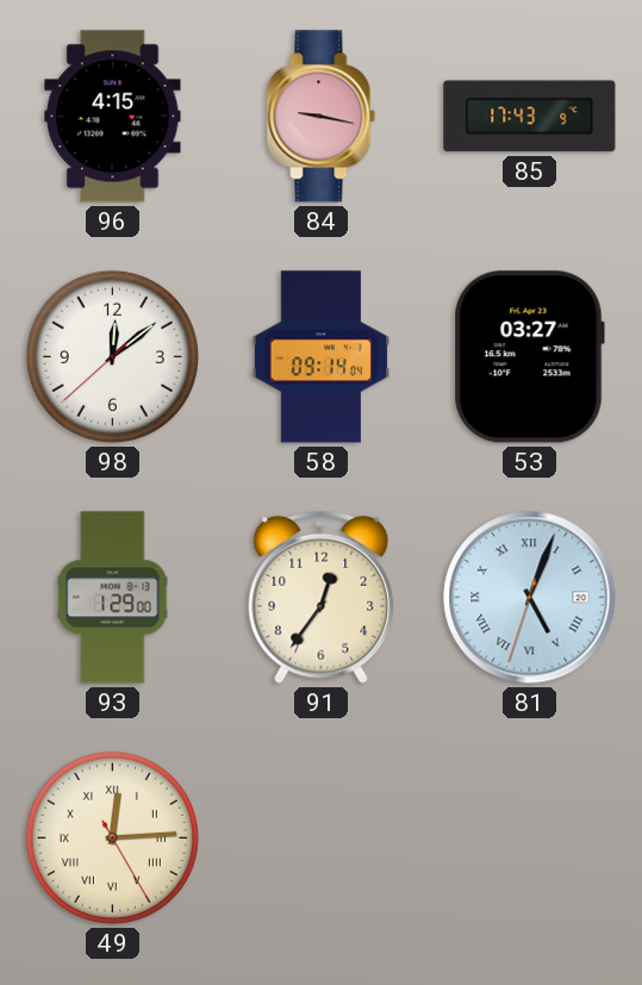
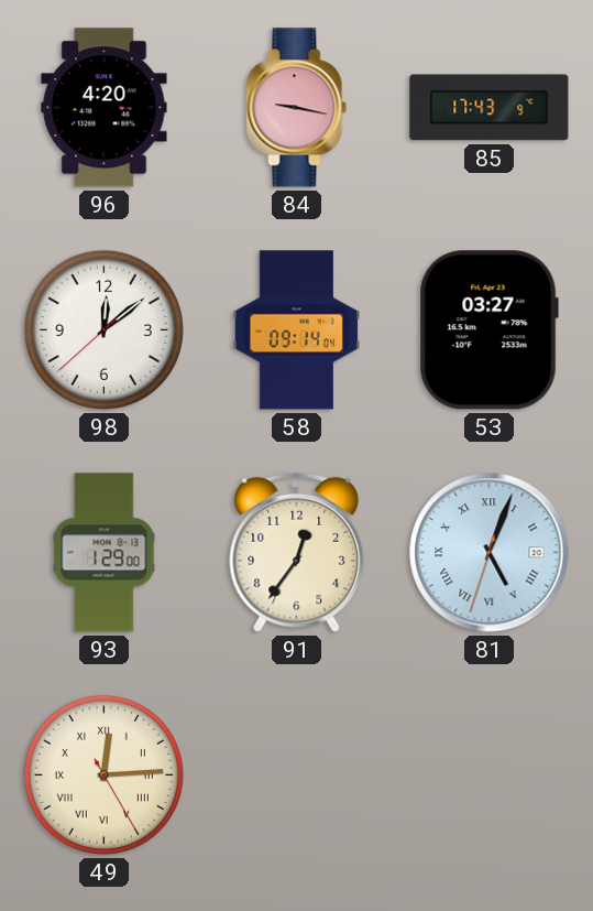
96: 4:15 -> 4:20
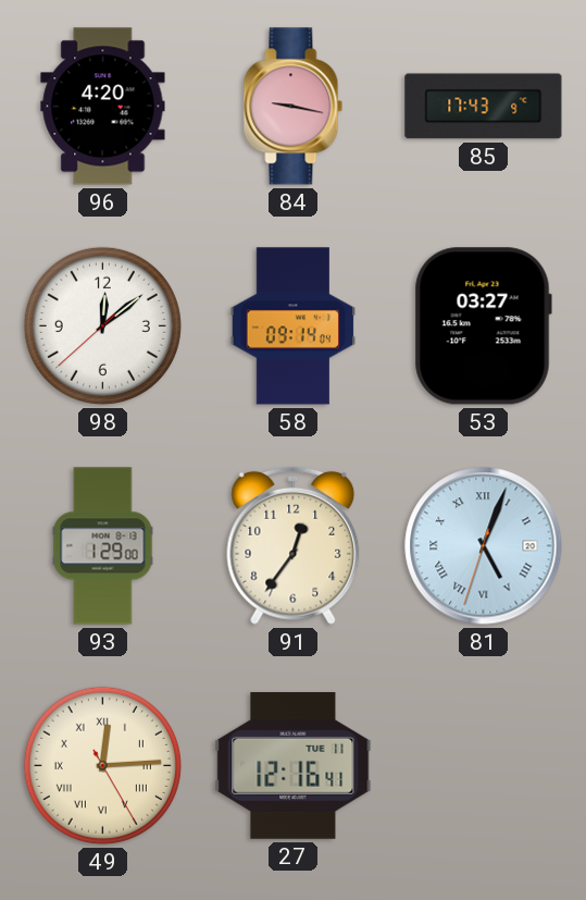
27: none -> 12:16
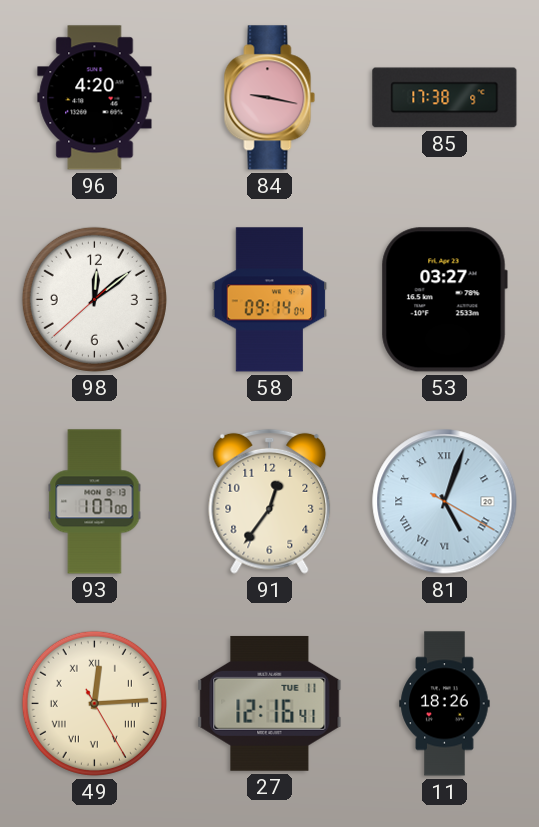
85: 17:43 -> 17:38
93: 1:29 -> 1:07
81: 5:03:33 -> 5:03:20
11: none -> 18:26
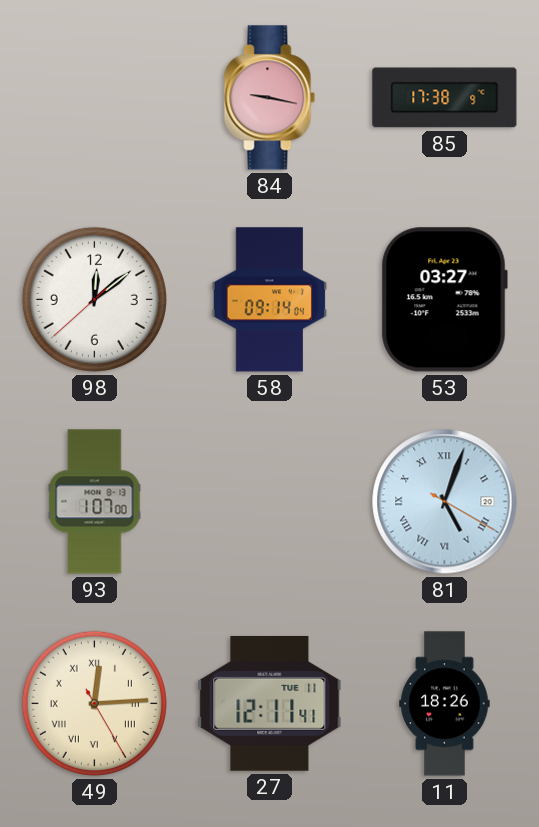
96: 4:20 -> none
91: 12:36 -> none
27: 12:16 -> 12:11
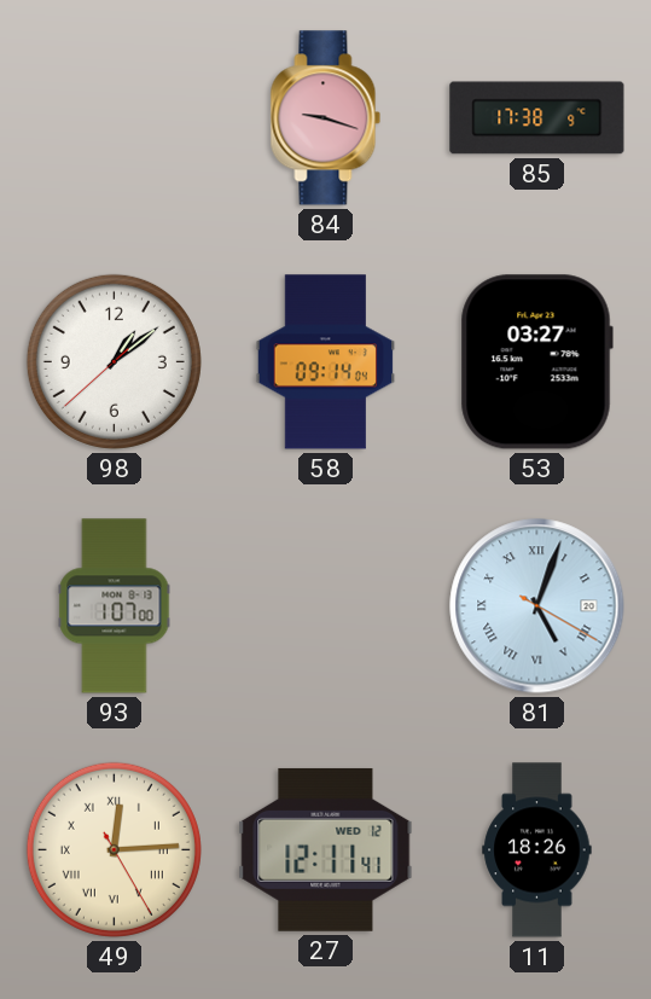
84: 9:17 -> 9:18
98: 12:08 -> 1:08
27 date: TUE 11 -> WED 12
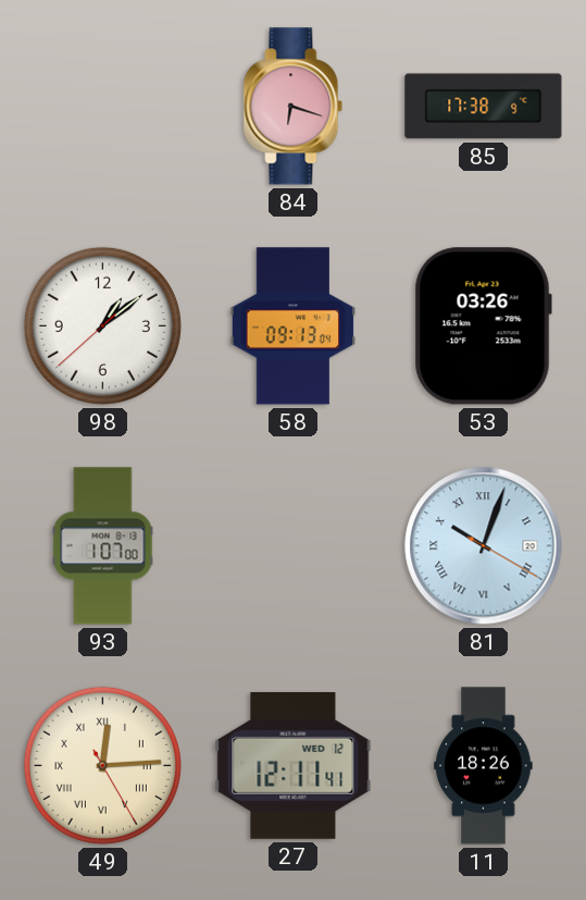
84: 9:18 -> 6:18
58: 09:14 -> 09:13
53: 03:27 -> 03:26
81: 5:03 -> 10:03
